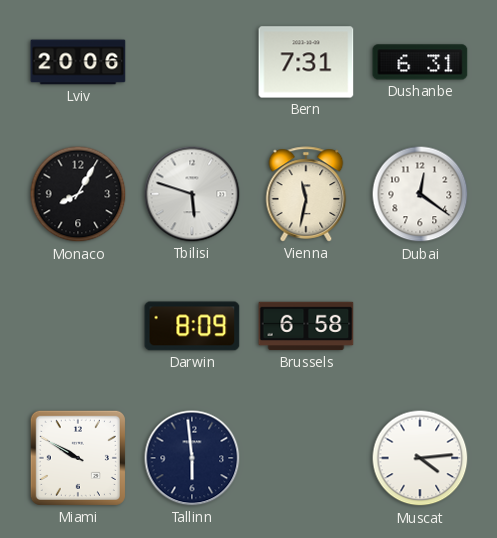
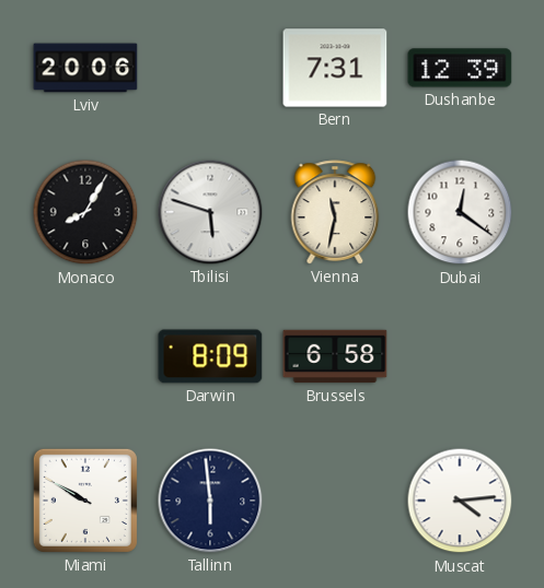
Dushanbe: 6:31 -> 12:39
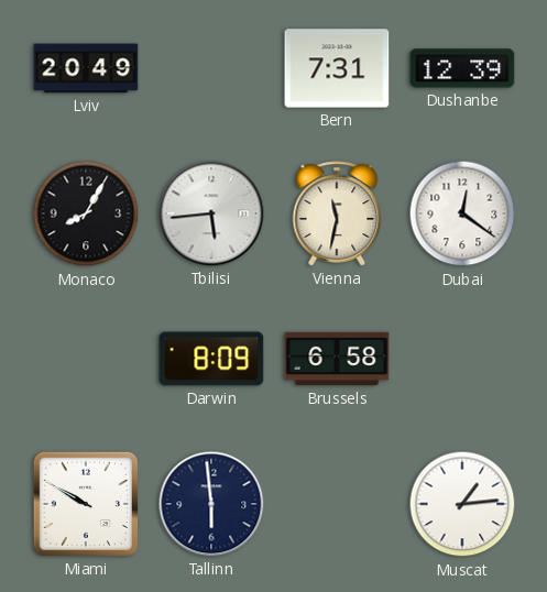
Lviv: 20:06 -> 20:49
Tbilisi: 5:48 -> 5:44
Muscat: 4:14 -> 1:14
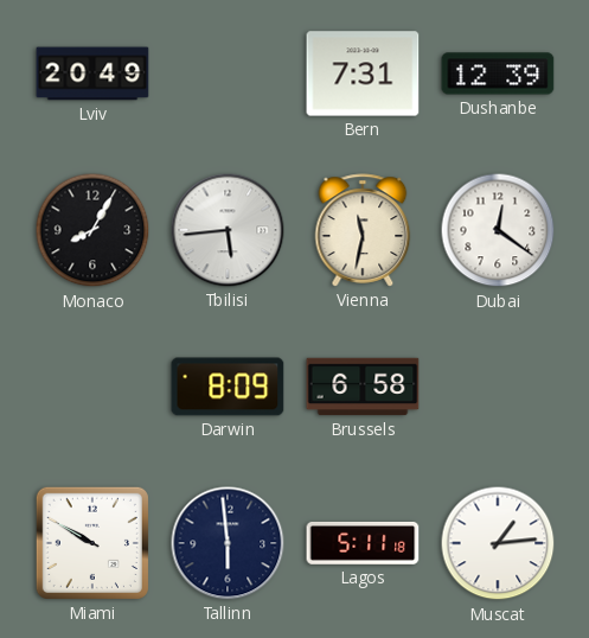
Lagos: none -> 5:11
